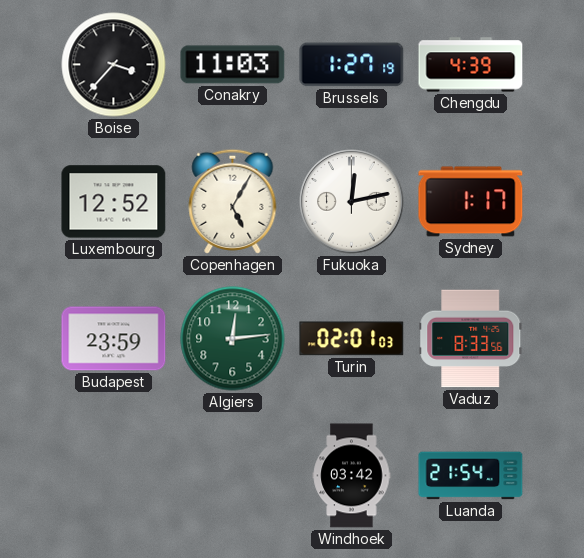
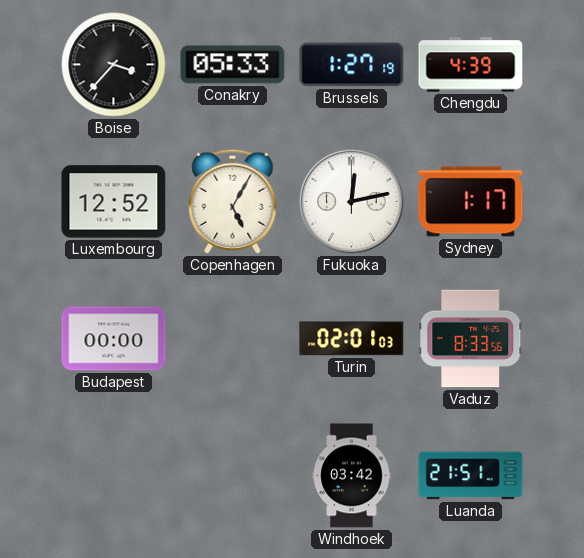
Conakry: 11:03 -> 05:33
Budapest: 23:59 -> 00:00
Algiers: 12:14 -> none
Luanda: 21:54 -> 21:51
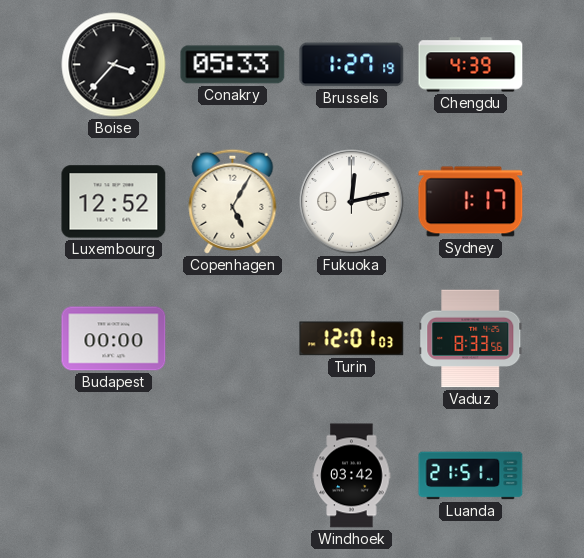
Turin: 02:01 -> 12:01
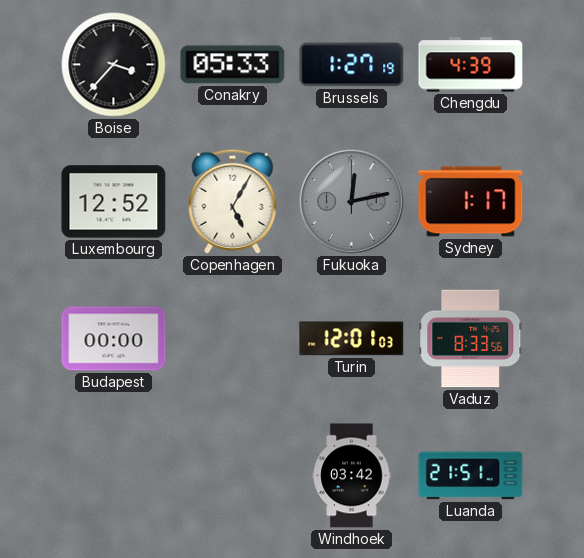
Fukuoka dial: white -> grey
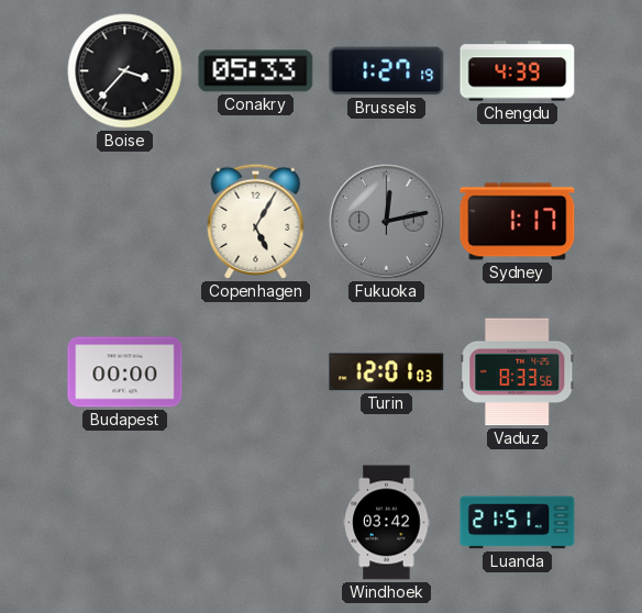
Luxembourg: 12:52 -> none
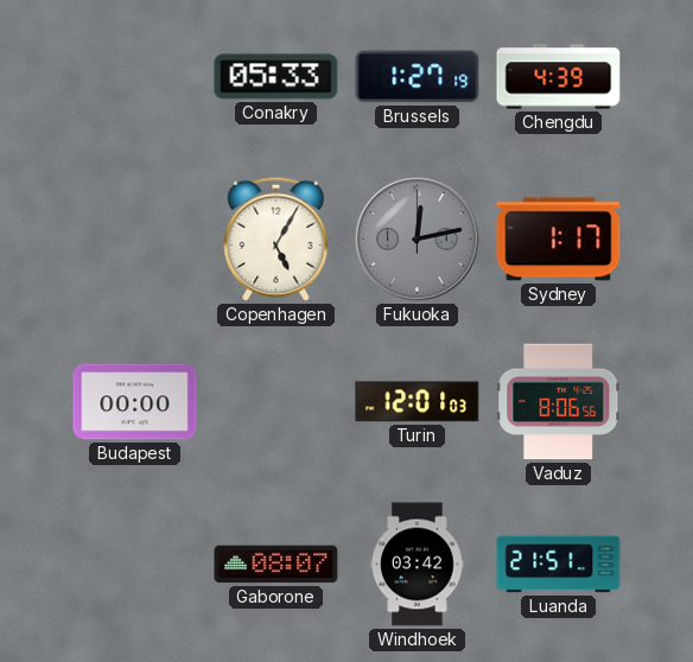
Boise: 3:37 -> none
Vaduz: 8:33 -> 8:06
Gaborone: none -> 08:07
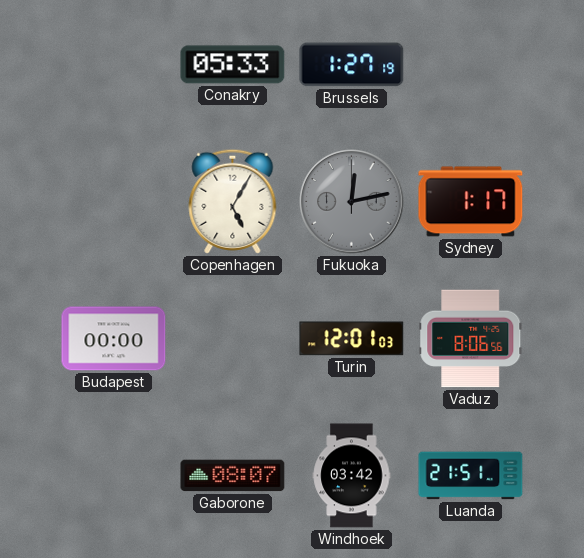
Chengdu: 4:39 -> none
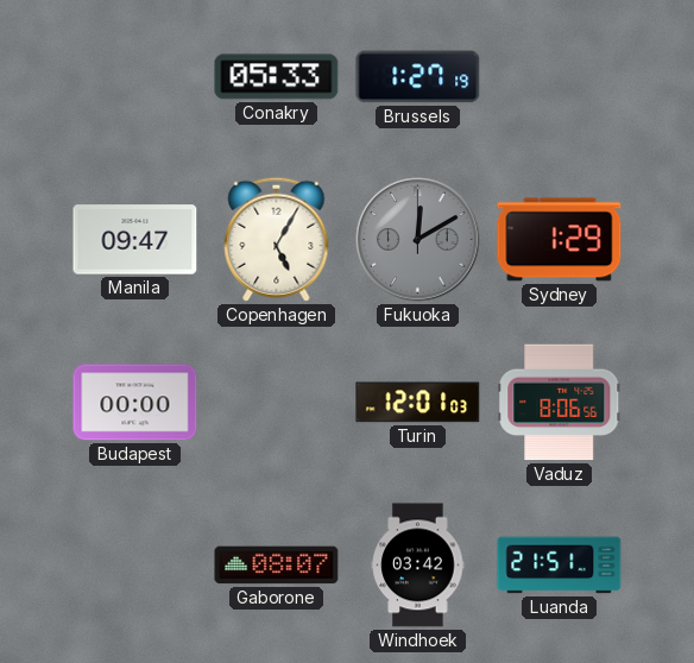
Manila: none -> 09:47
Fukuoka: 12:13 -> 12:10
Sydney: 1:17 -> 1:29
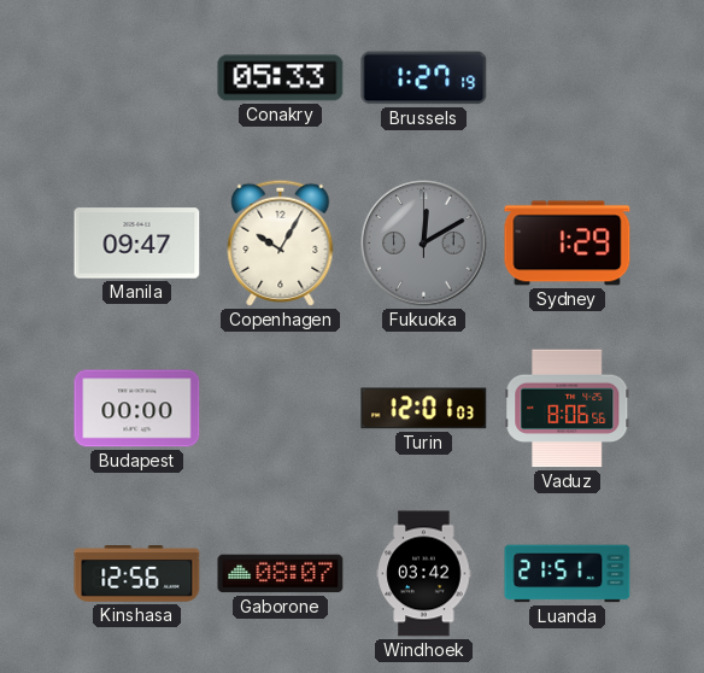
Copenhagen: 5:05 -> 10:05
Kinshasa: none -> 12:56
